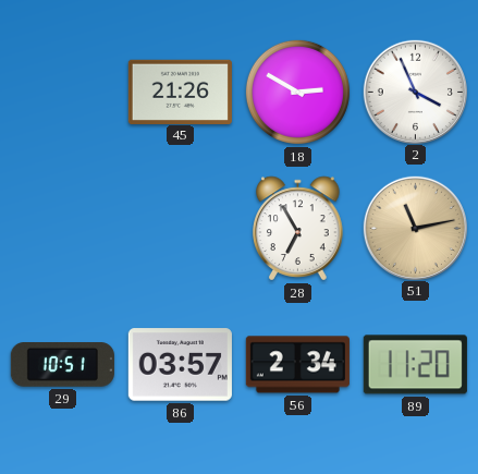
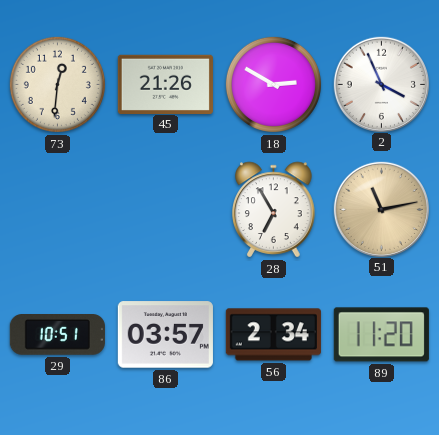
73: none -> 12:31
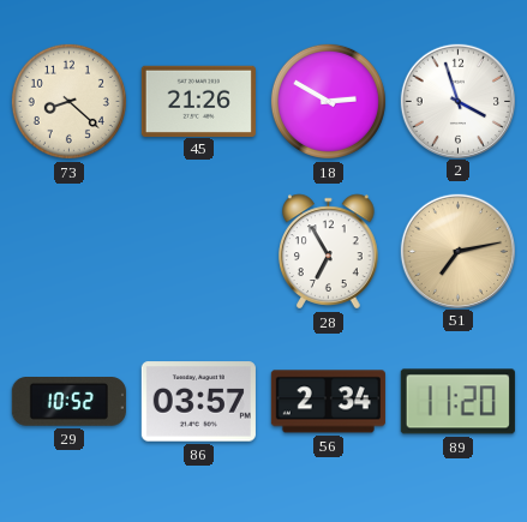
73: 12:31 -> 8:22
2: 3:56 -> 3:57
51: 11:13 -> 7:13
29: 10:51 -> 10:52
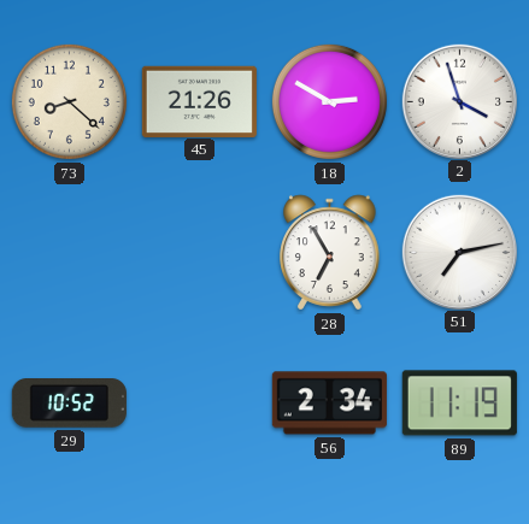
51 dial: champagne -> white
86: 03:57 -> none
89: 11:20 -> 11:19
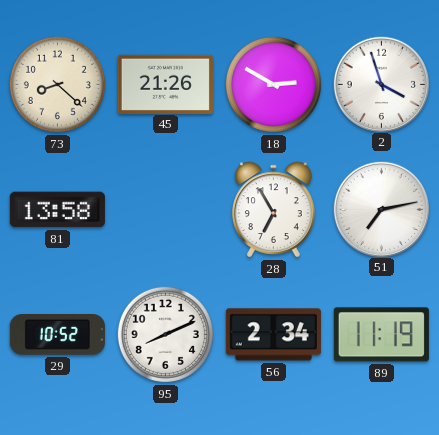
81: none -> 13:58
95: none -> 8:11
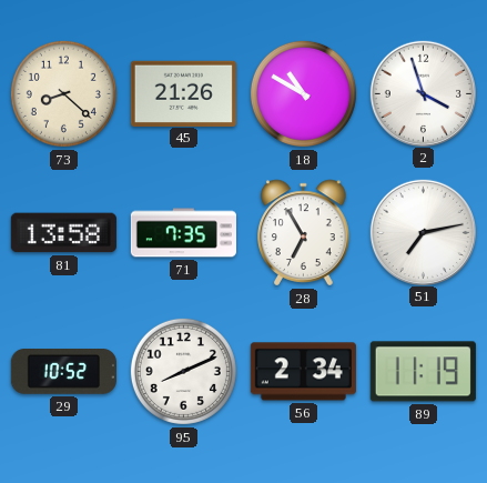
18: 2:50 -> 10:50
71: none -> 7:35
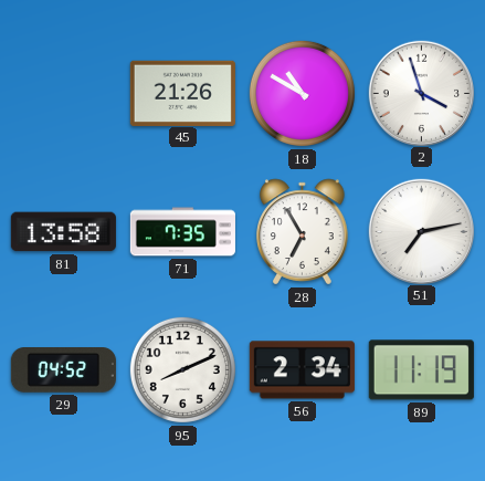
73: 8:22 -> none
29: 10:52 -> 04:52
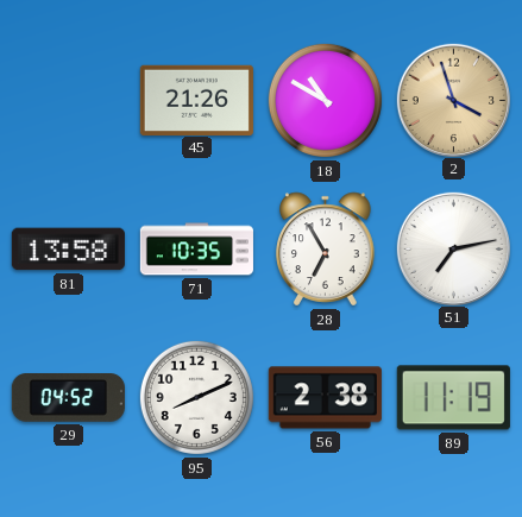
2 dial: white -> champagne
71: 7:35 -> 10:35
56: 2:34 -> 2:38
